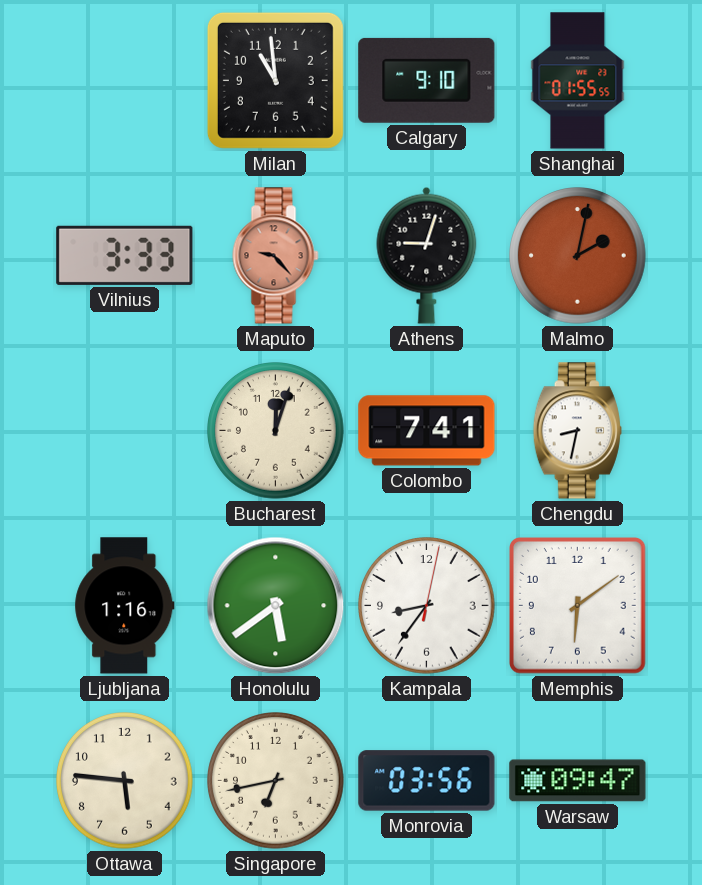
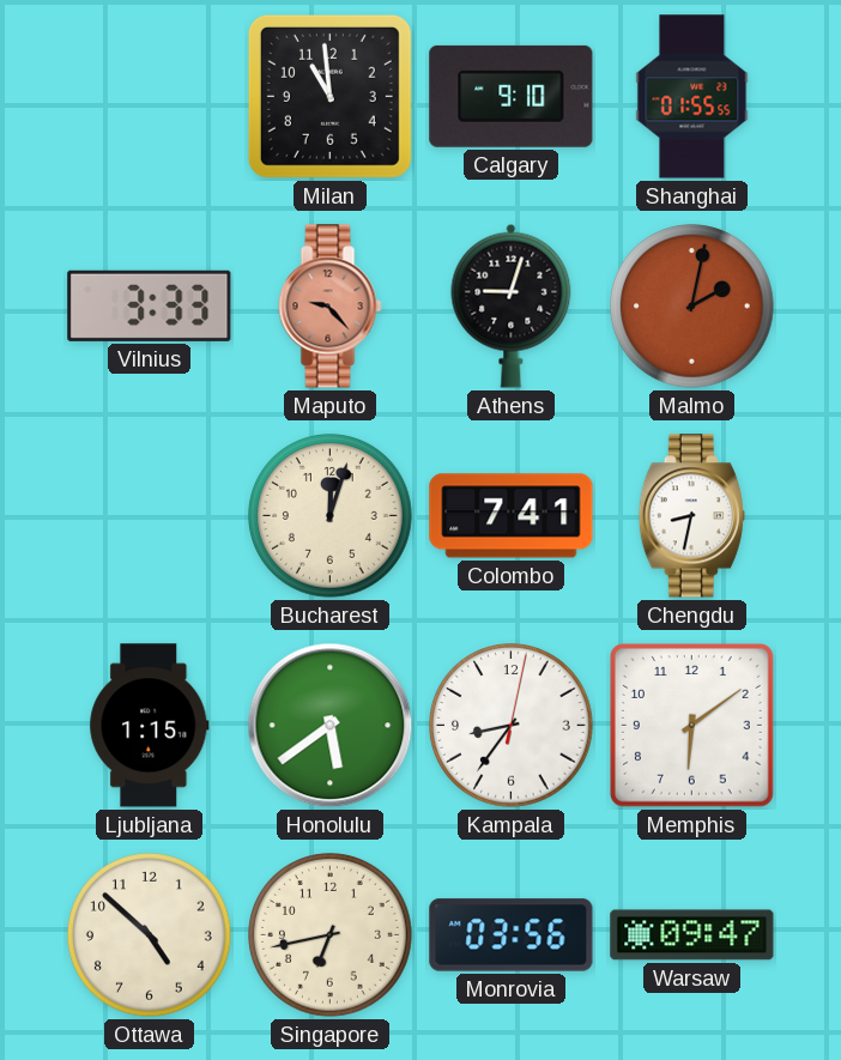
Ljubljana: 1:16 -> 1:15
Ottawa: 5:46 -> 4:52
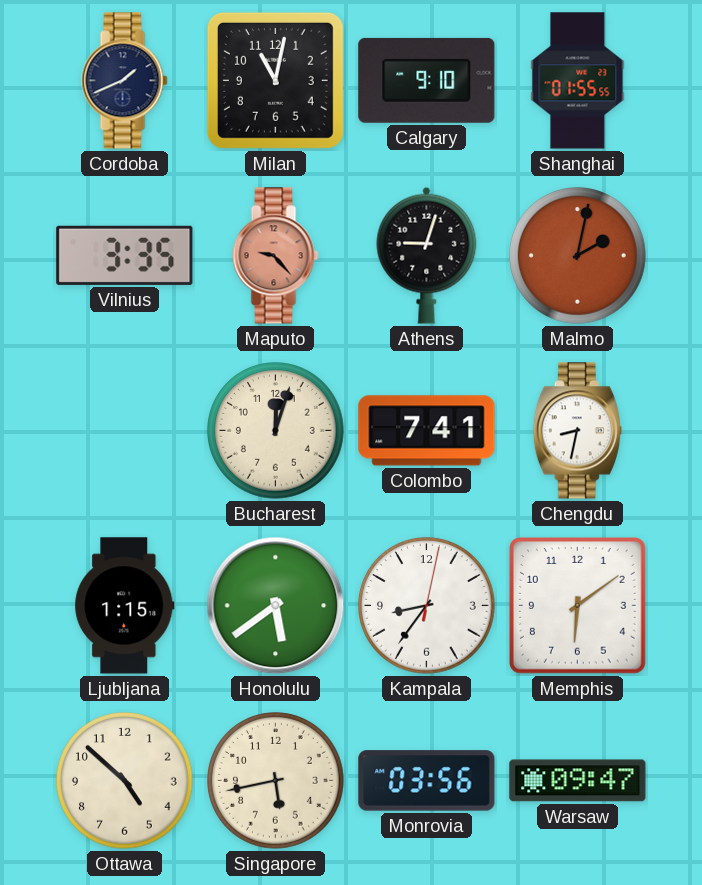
Cordoba: none -> 1:41
Milan: 10:59 -> 11:02
Vilnius: 3:33 -> 3:35
Singapore: 6:43 -> 5:43
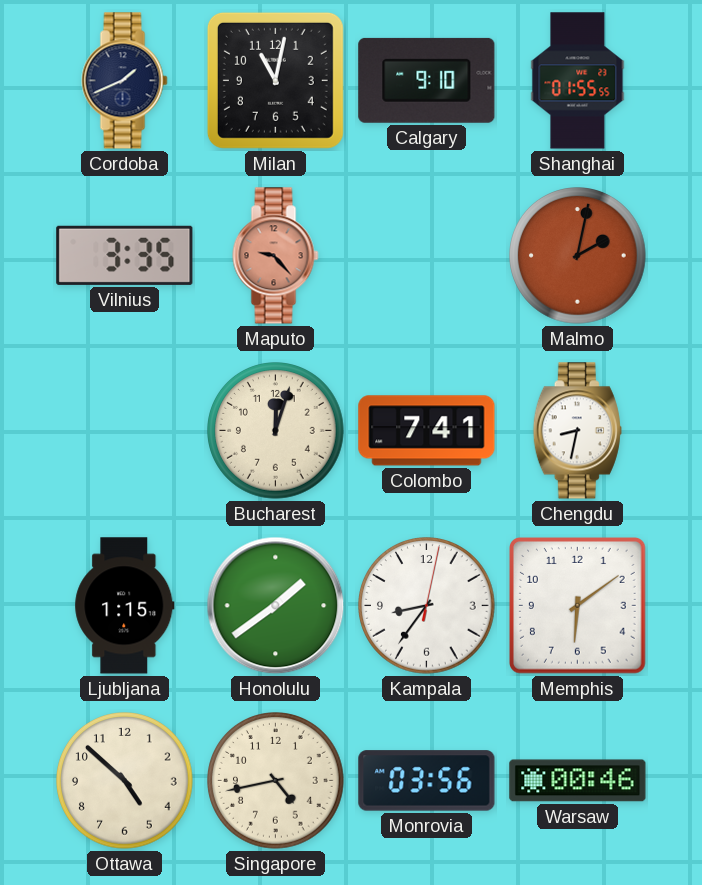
Athens: 9:03 -> none
Honolulu: 5:39 -> 1:39
Singapore: 5:43 -> 4:43
Warsaw: 09:47 -> 00:46
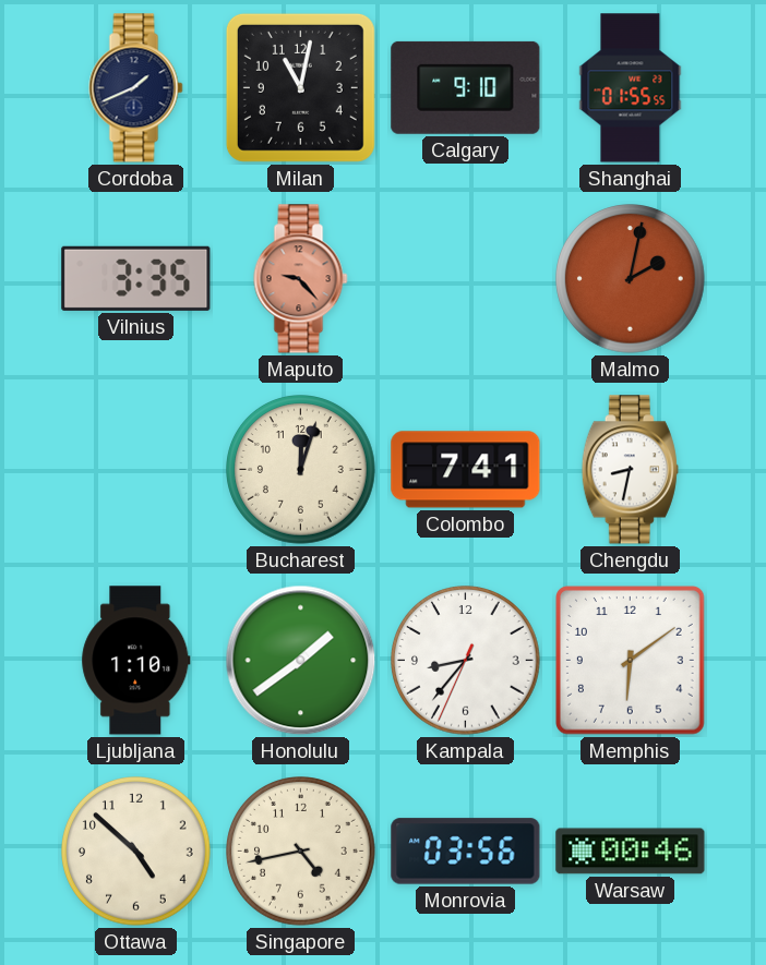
Ljubljana: 1:15 -> 1:10
Kampala: 8:36:02 -> 8:36:34
